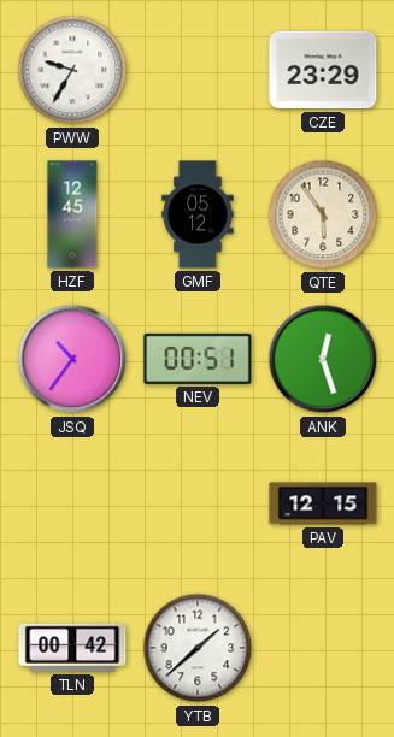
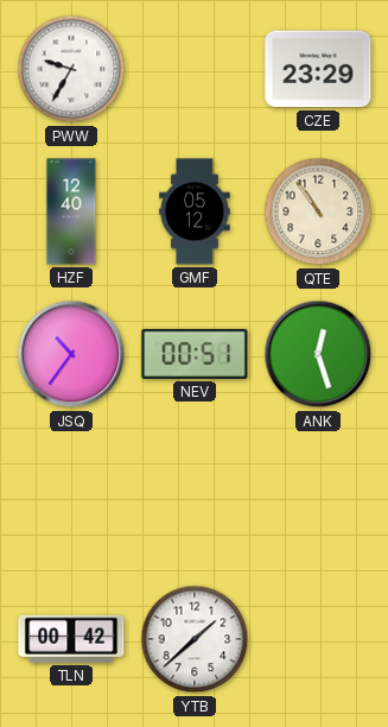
HZF: 12:45 -> 12:40
QTE: 5:54 -> 10:54
PAV: 12:15 -> none
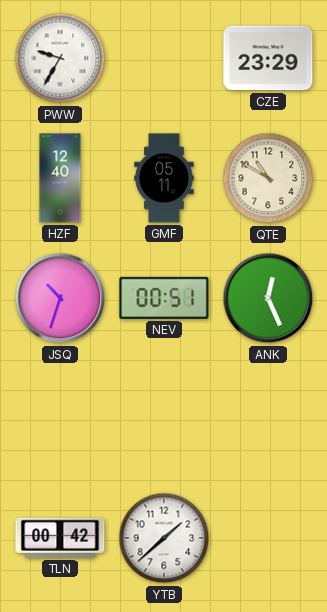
GMF: 05:12 -> 05:11
QTE: 10:54 -> 10:50
JSQ: 10:36 -> 10:33
ANK: 12:27 -> 12:26
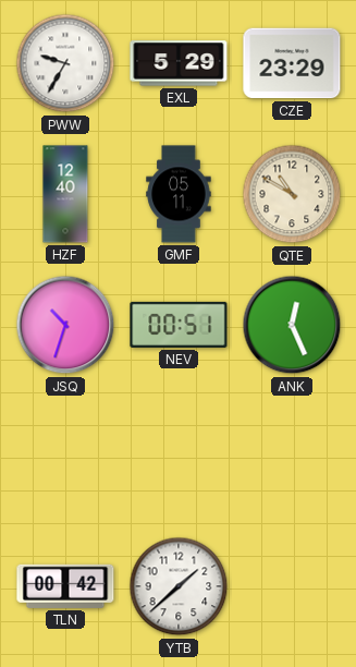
EXL: none -> 5:29
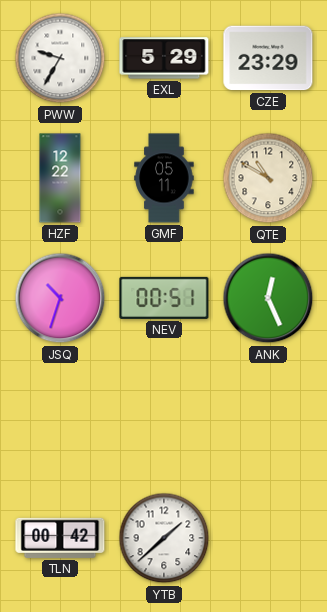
HZF: 12:40 -> 12:22
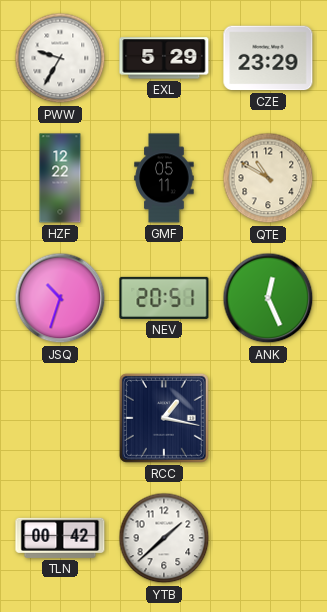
NEV: 00:51 -> 20:51
RCC: none -> 1:17
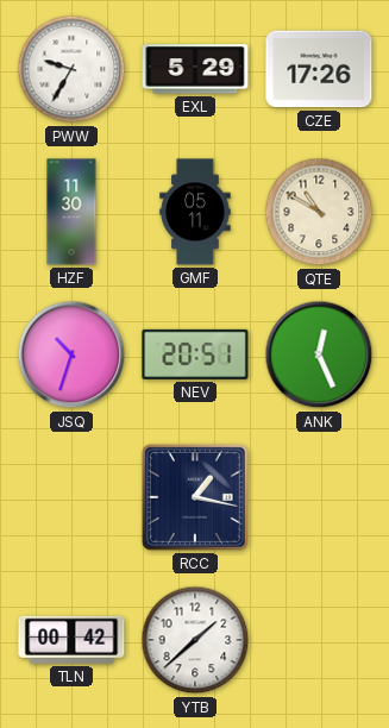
CZE: 23:29 -> 17:26
HZF: 12:22 -> 11:30
